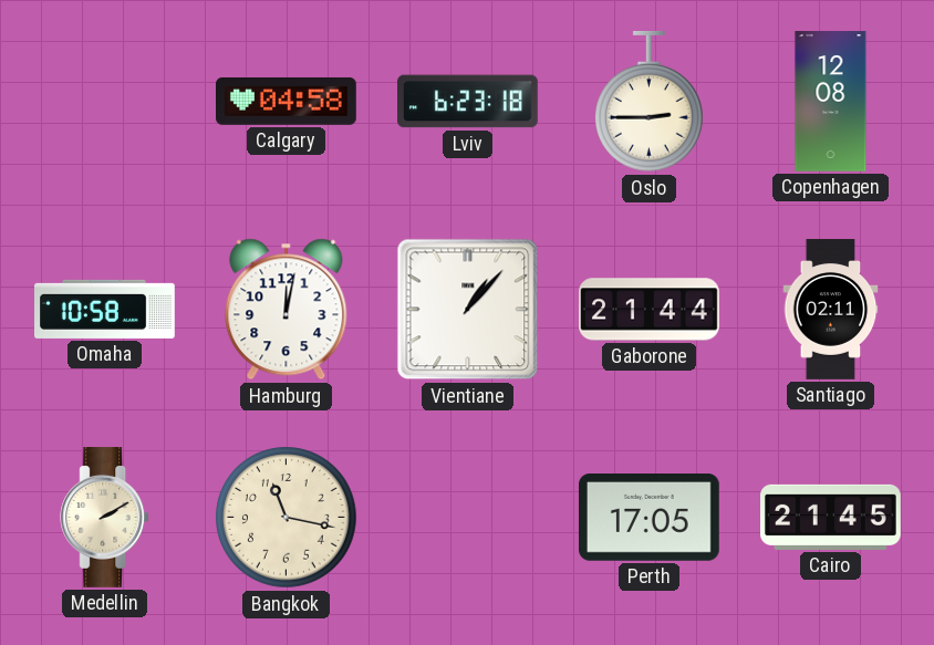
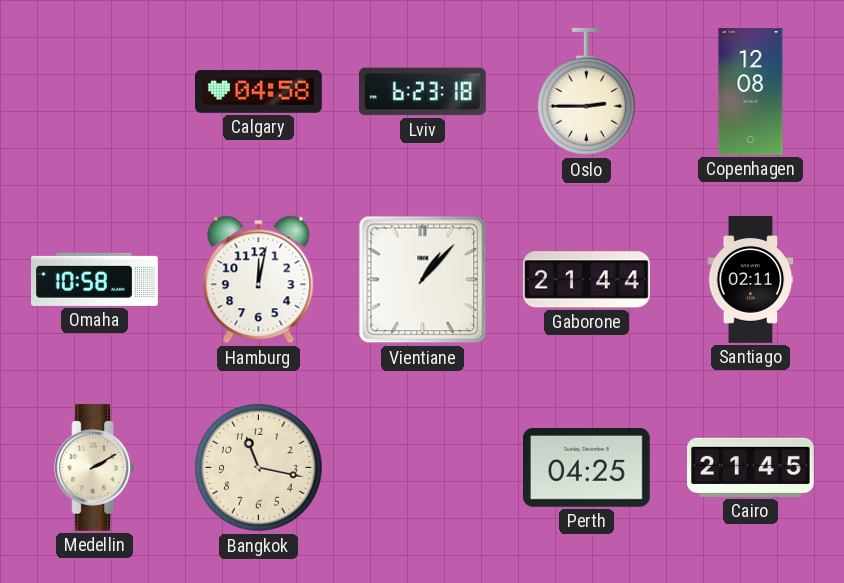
Perth: 17:05 -> 04:25
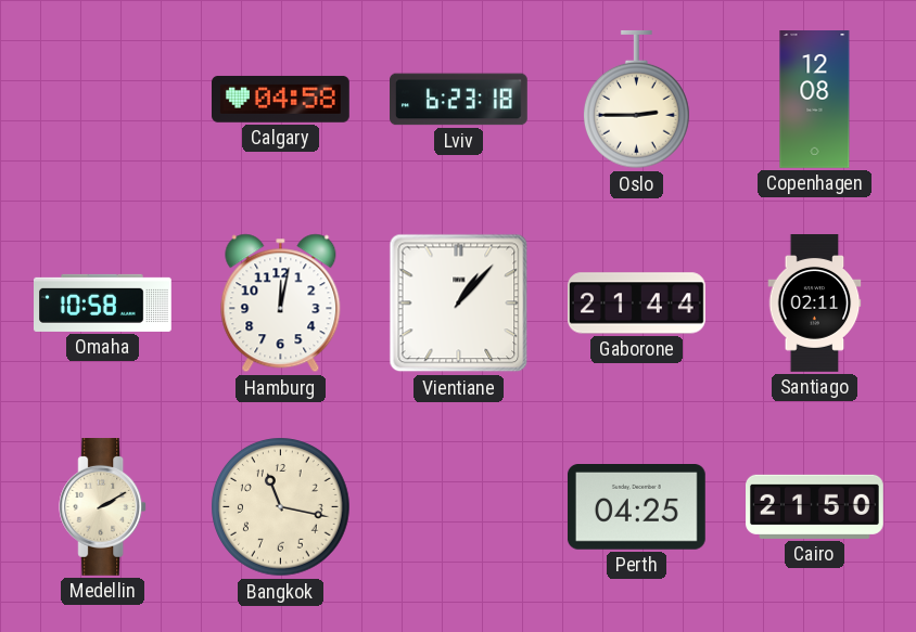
Cairo: 21:45 -> 21:50
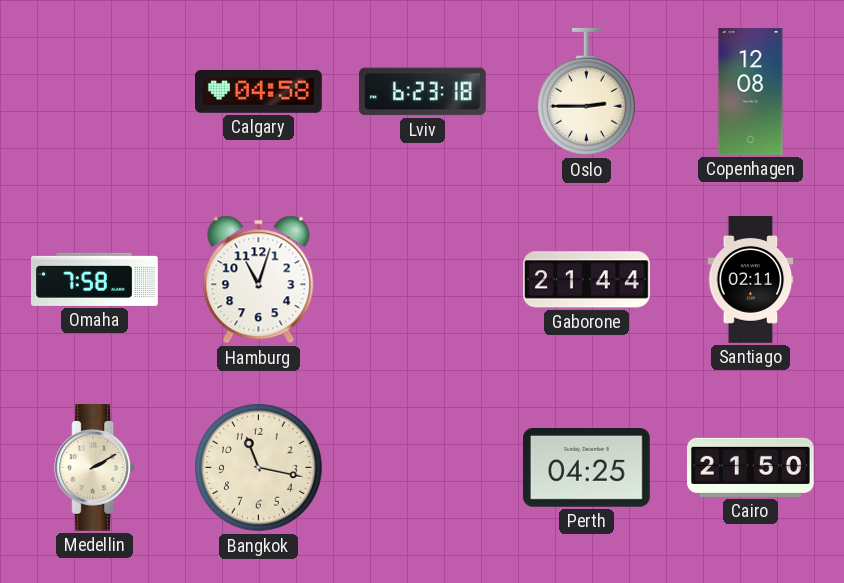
Omaha: 10:58 -> 7:58
Hamburg: 12:02 -> 11:03
Vientiane: 1:07 -> none
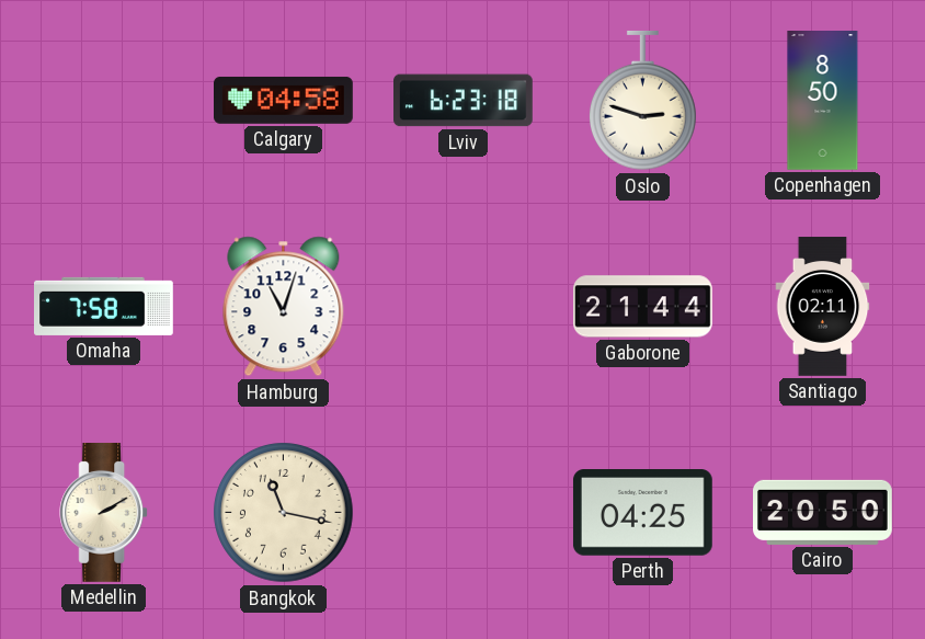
Oslo: 2:45 -> 2:48
Copenhagen: 12:08 -> 8:50
Cairo: 21:50 -> 20:50
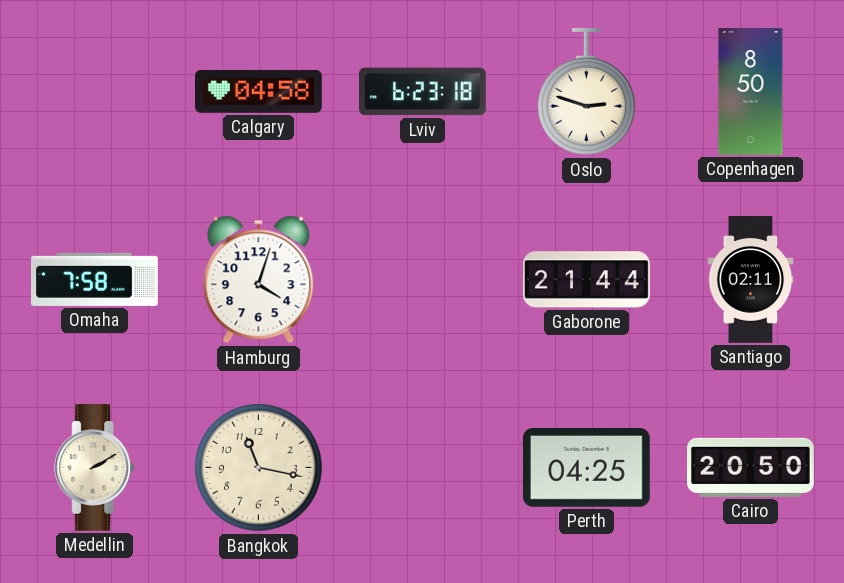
Hamburg: 11:03 -> 4:03
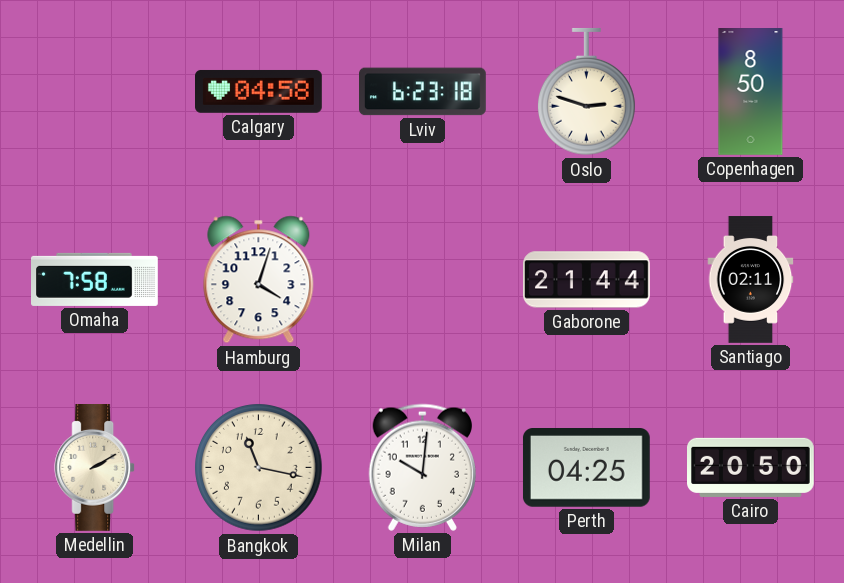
Milan: none -> 10:01
